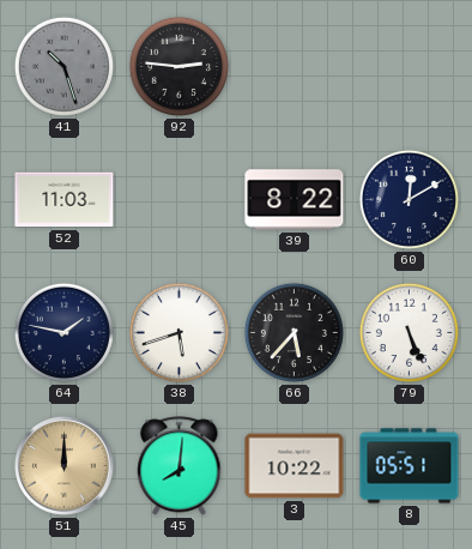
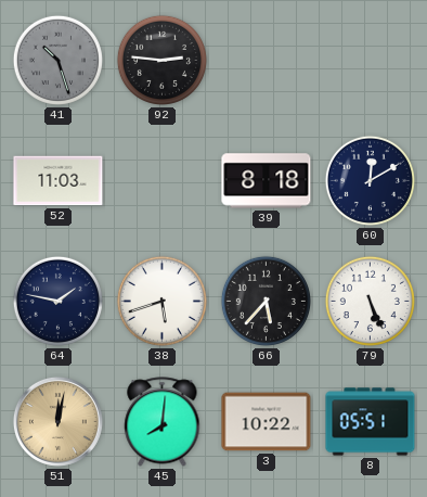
39: 8:22 -> 8:18
51: 12:00 -> 12:02
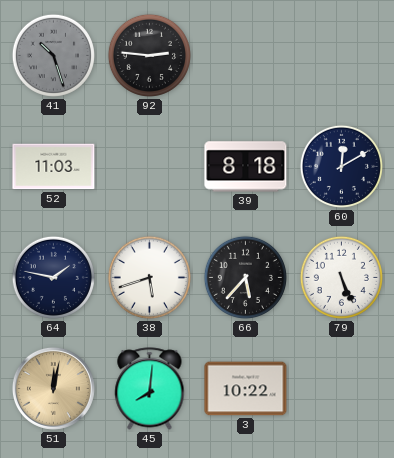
8: 05:51 -> none
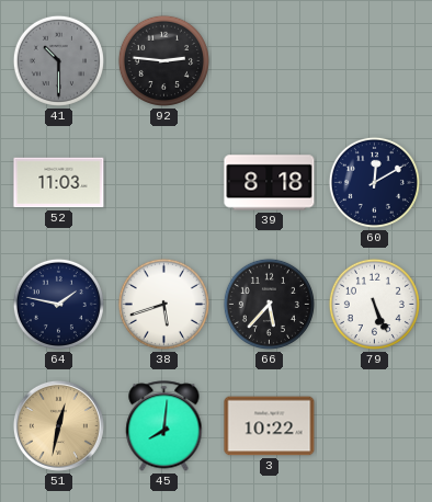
41: 10:27 -> 10:30
51: 12:02 -> 12:32
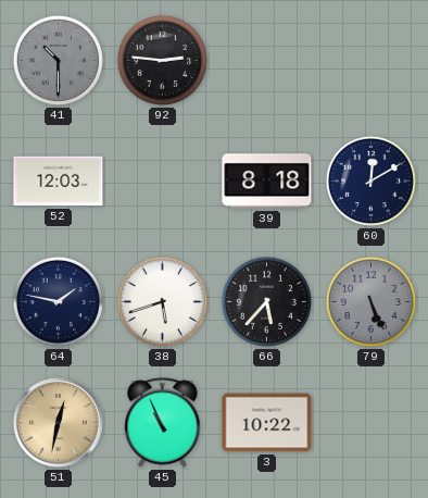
52: 11:03 -> 12:03
79 dial: white -> grey
45: 8:01 -> 10:56
